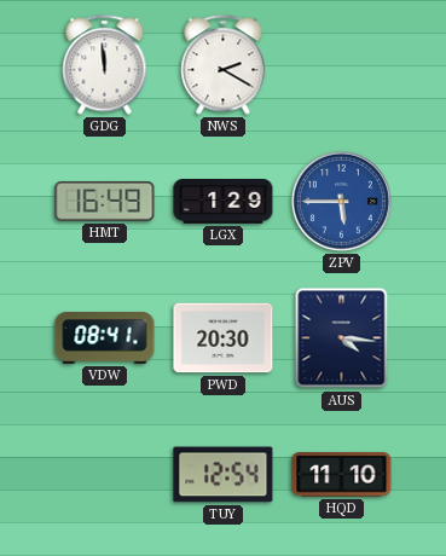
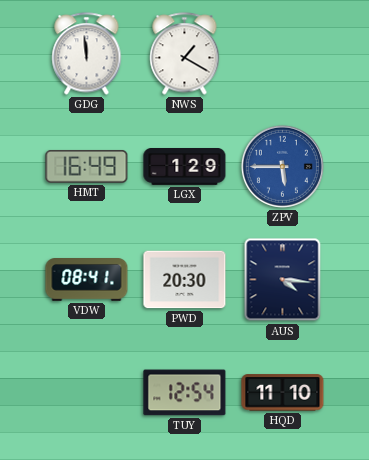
NWS: 2:20 -> 1:20
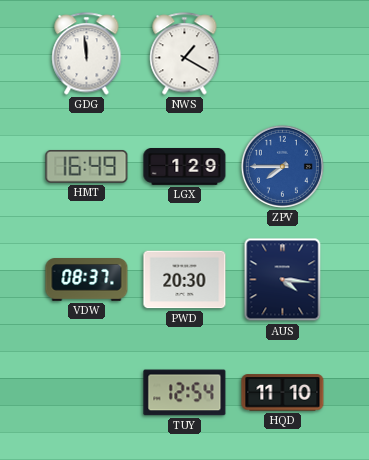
ZPV: 5:45 -> 7:45
VDW: 08:41 -> 08:37
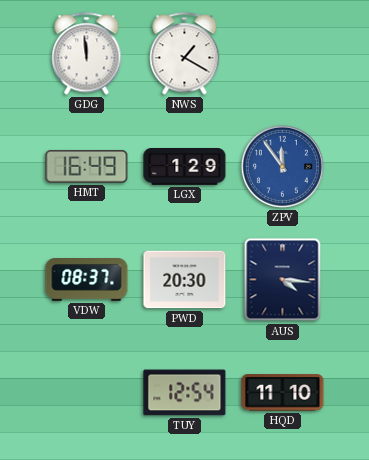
ZPV: 7:45 -> 11:54
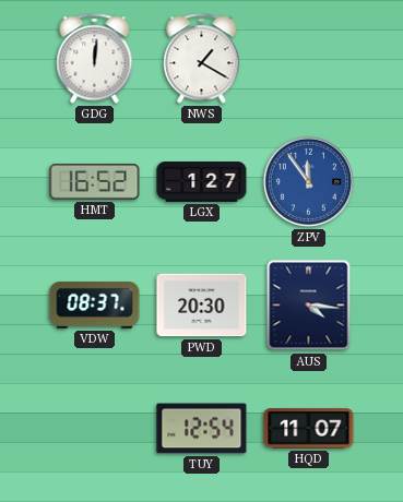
GDG: 11:59 -> 12:01
HMT: 16:49 -> 16:52
LGX: 1:29 -> 1:27
HQD: 11:10 -> 11:07
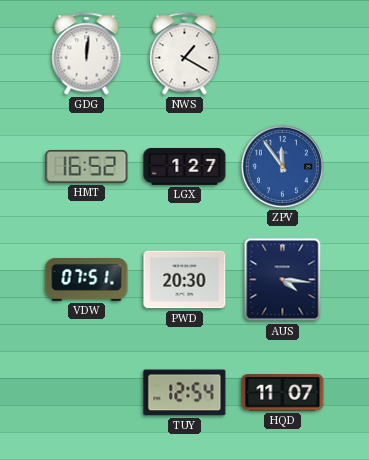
VDW: 08:37 -> 07:51
